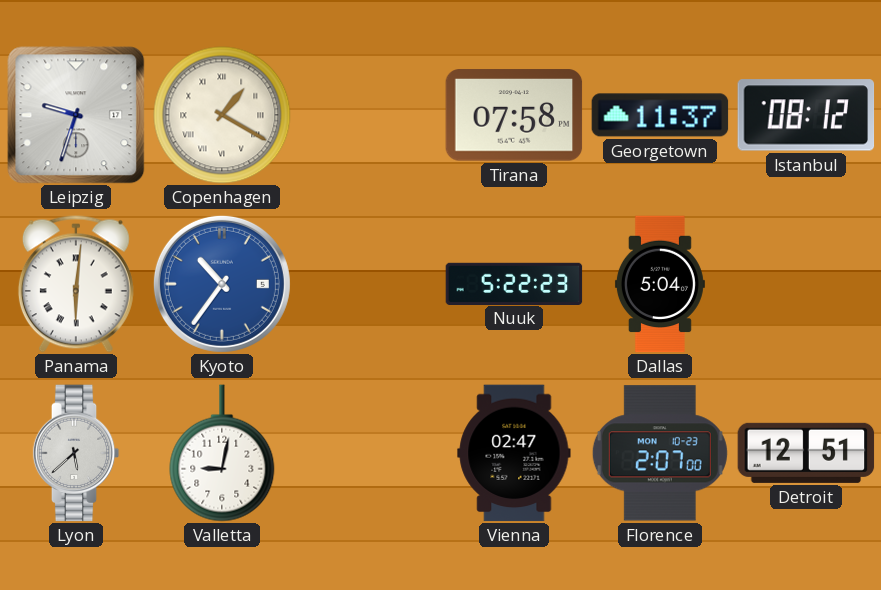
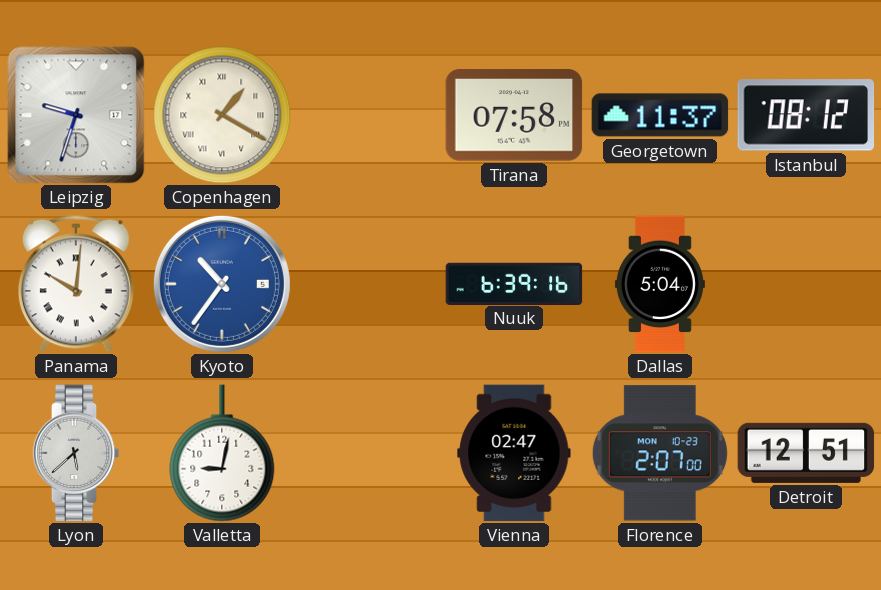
Panama: 6:01 -> 10:01
Nuuk: 5:22 -> 6:39
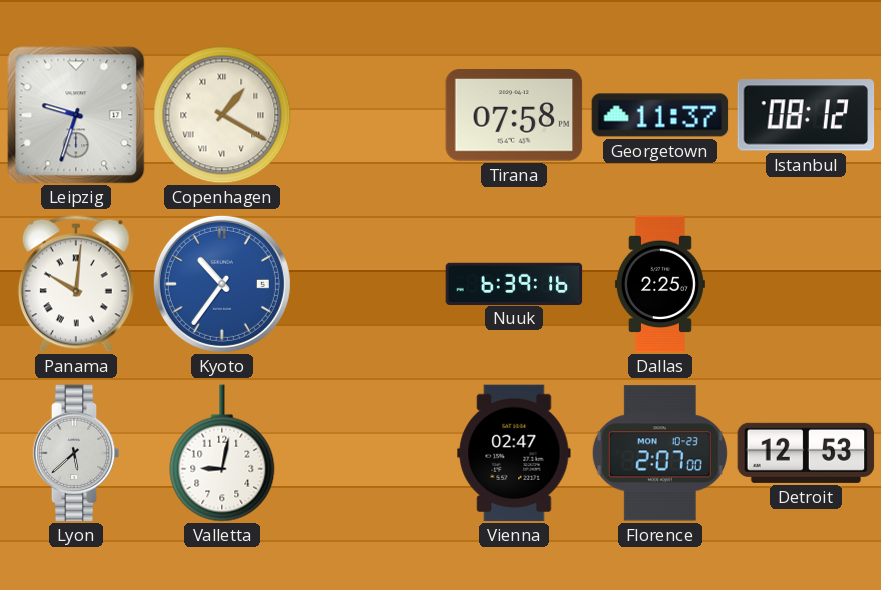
Dallas: 5:04 -> 2:25
Detroit: 12:51 -> 12:53
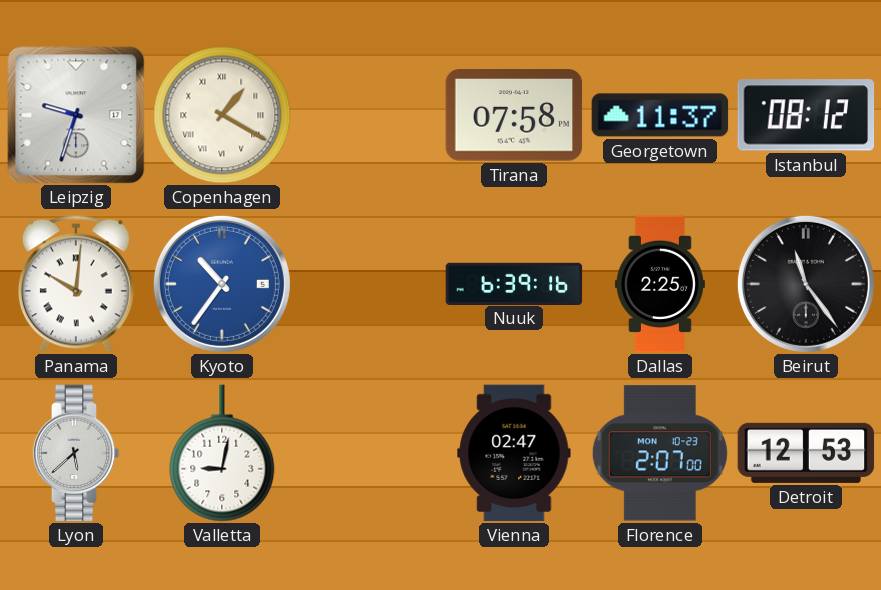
Beirut: none -> 11:24
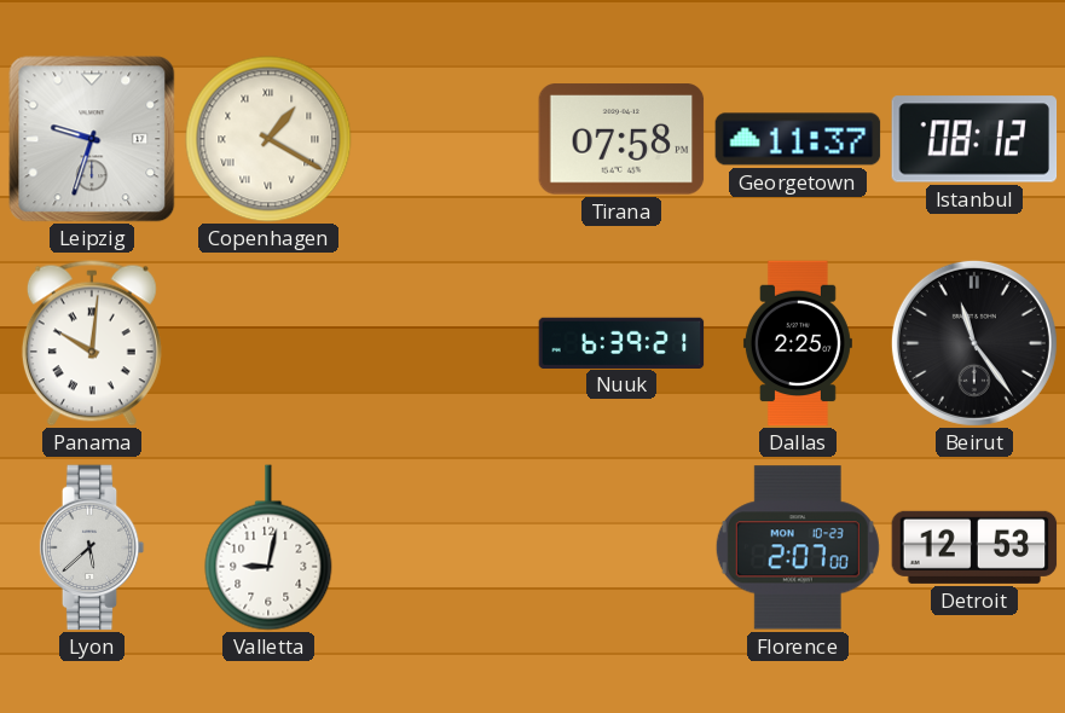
Kyoto: 10:36 -> none
Nuuk: 6:39:16 -> 6:39:21
Vienna: 02:47 -> none
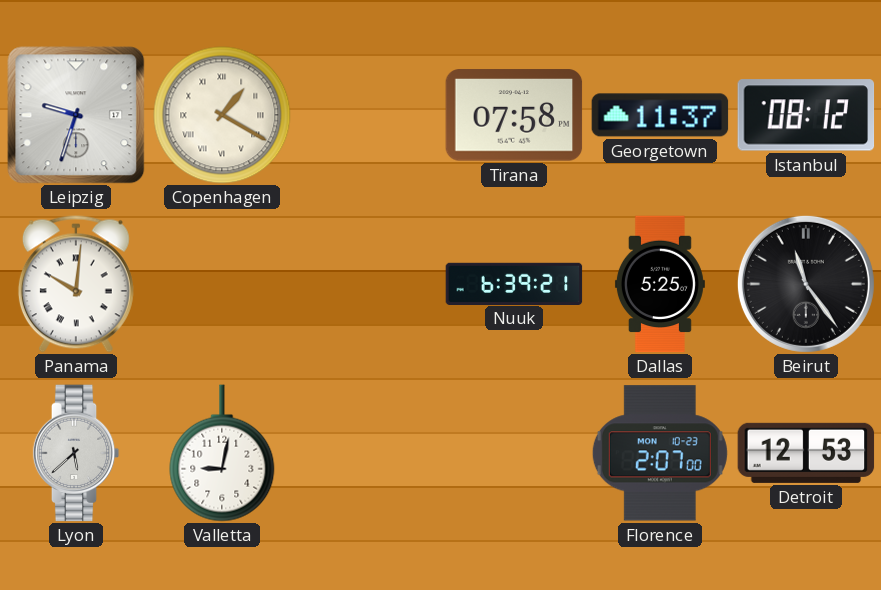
Dallas: 2:25 -> 5:25
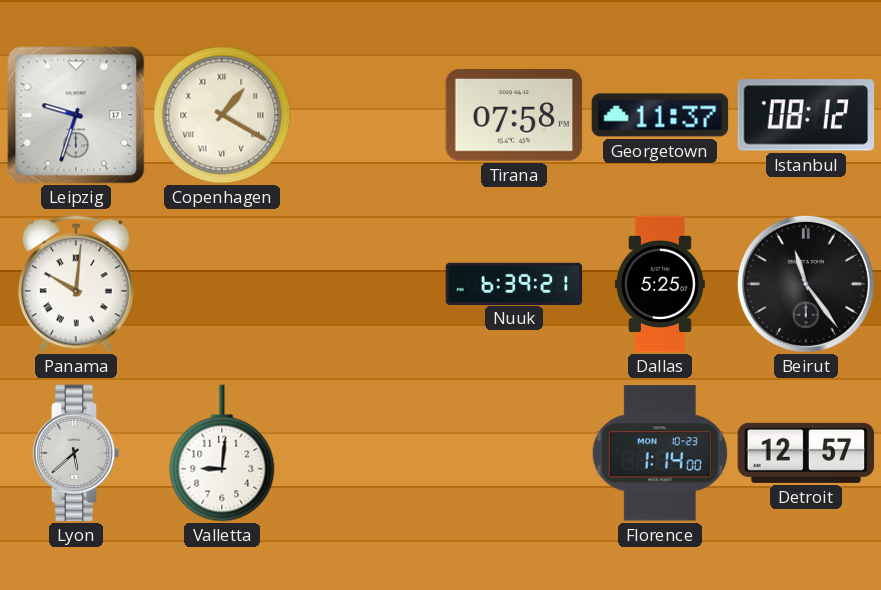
Valletta: 9:02 -> 9:01
Florence: 2:07 -> 1:14
Detroit: 12:53 -> 12:57
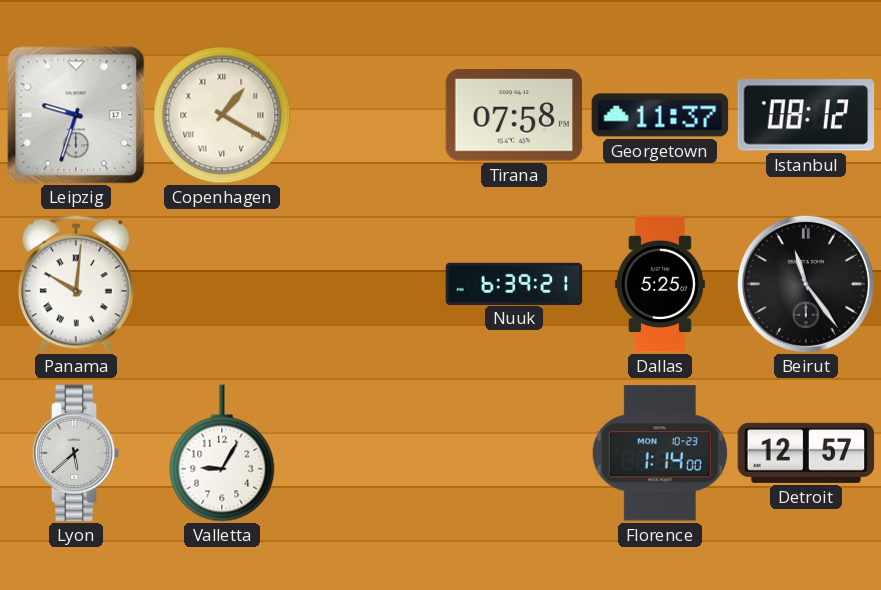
Valletta: 9:01 -> 9:05
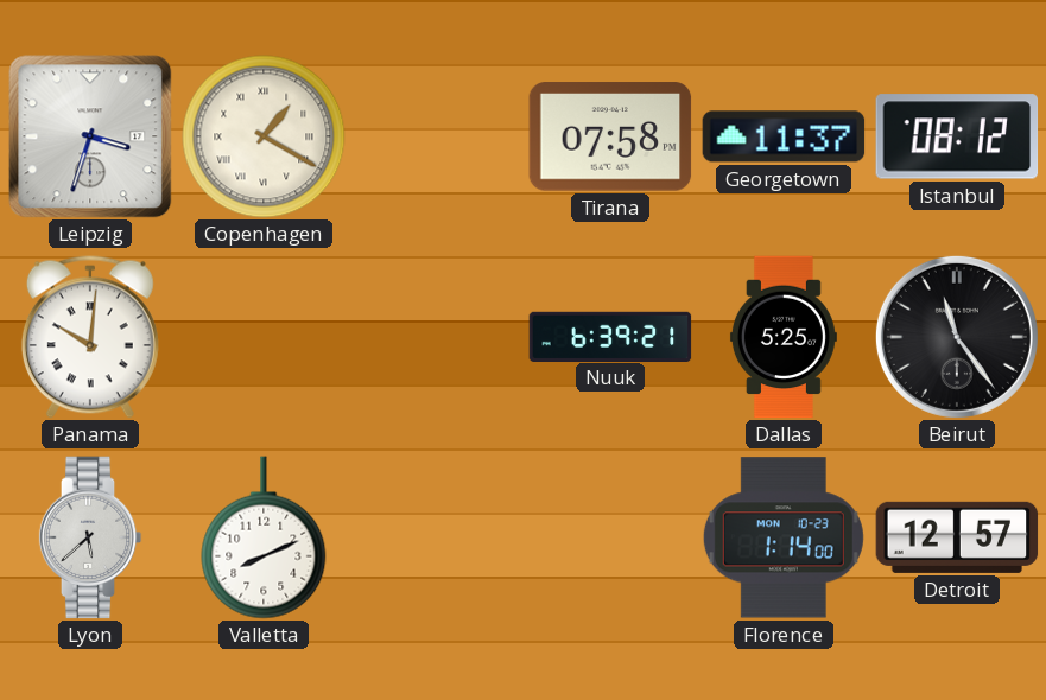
Leipzig: 9:33 -> 3:33
Valletta: 9:05 -> 8:11
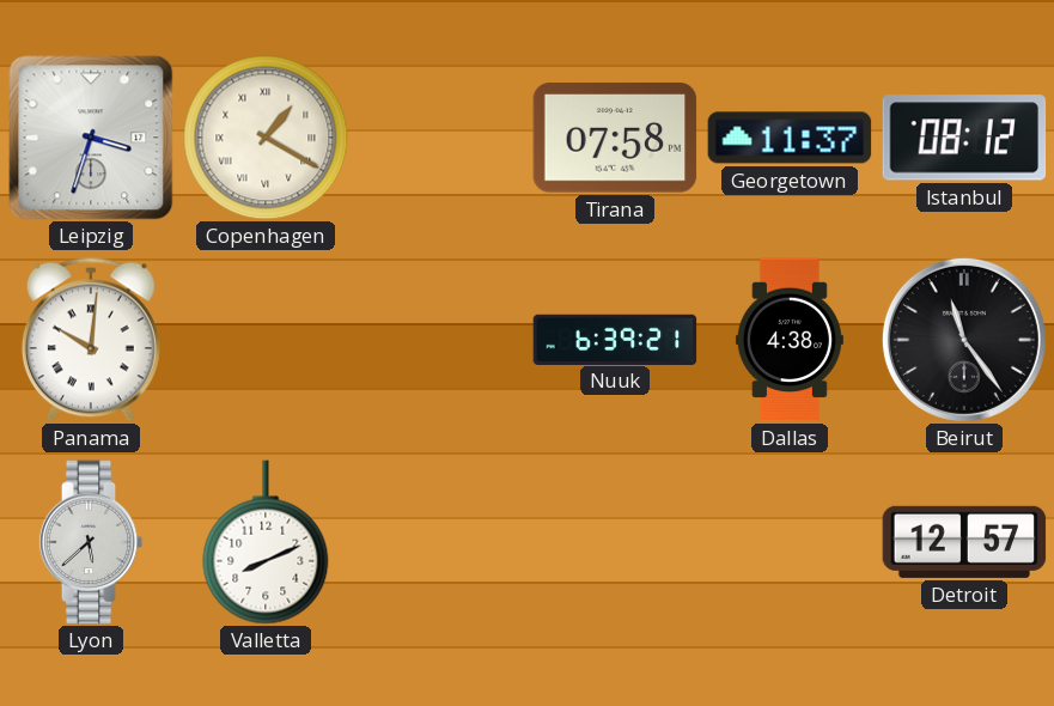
Dallas: 5:25 -> 4:38
Florence: 1:14 -> none
